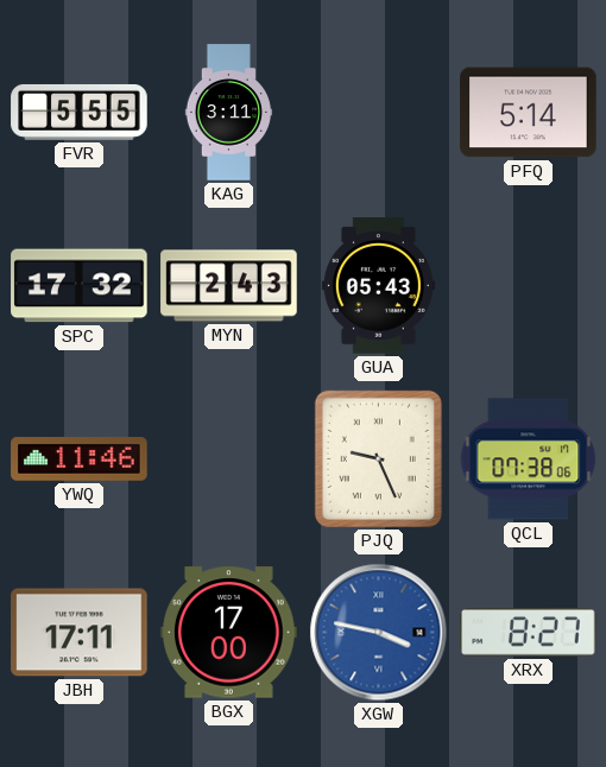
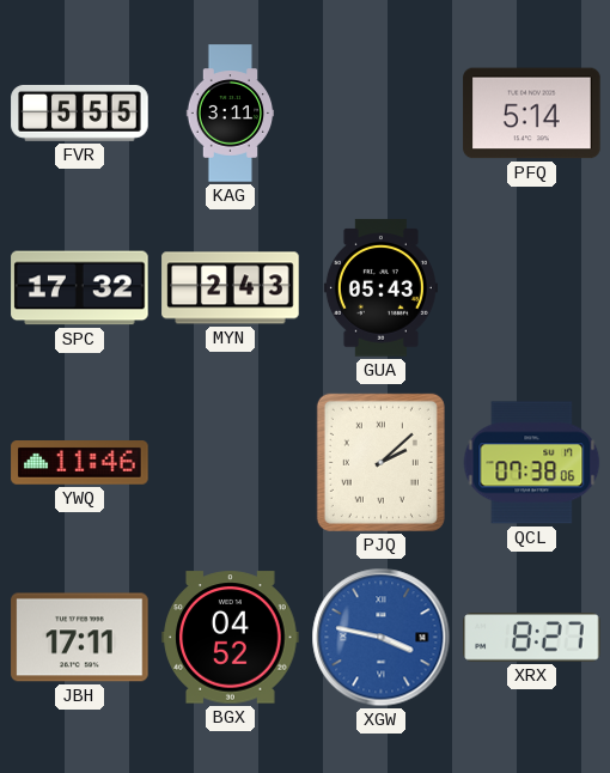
PJQ: 9:26 -> 2:08
BGX: 17:00 -> 04:52
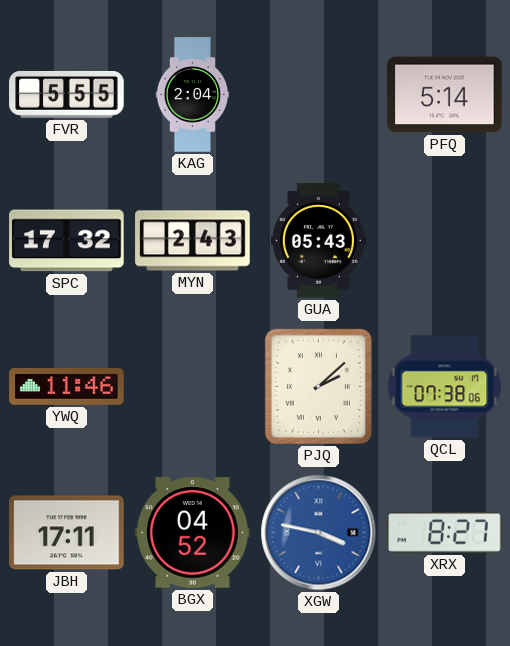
KAG: 3:11 -> 2:04
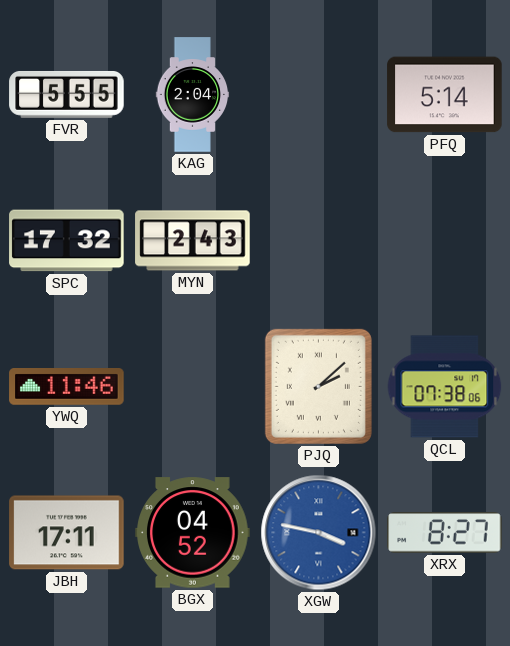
GUA: 05:43 -> none
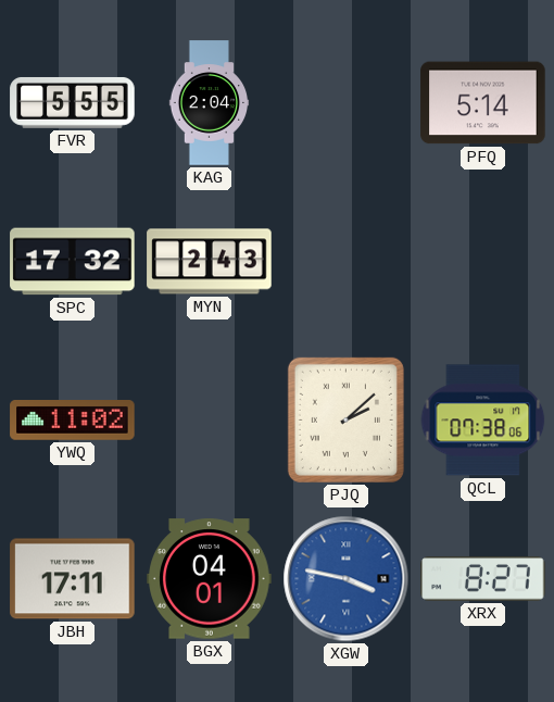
YWQ: 11:46 -> 11:02
BGX: 04:52 -> 04:01
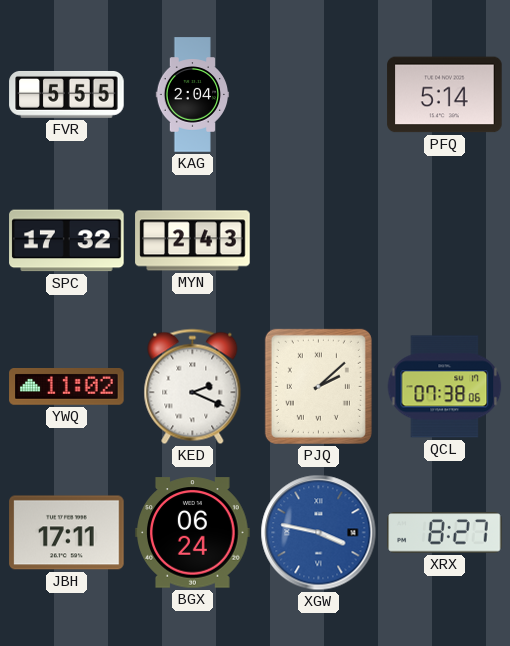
KED: none -> 2:19
BGX: 04:01 -> 06:24
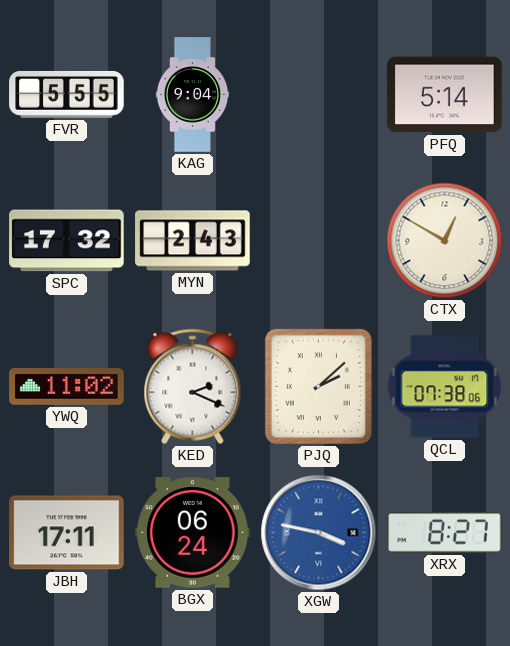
KAG: 2:04 -> 9:04
CTX: none -> 12:50
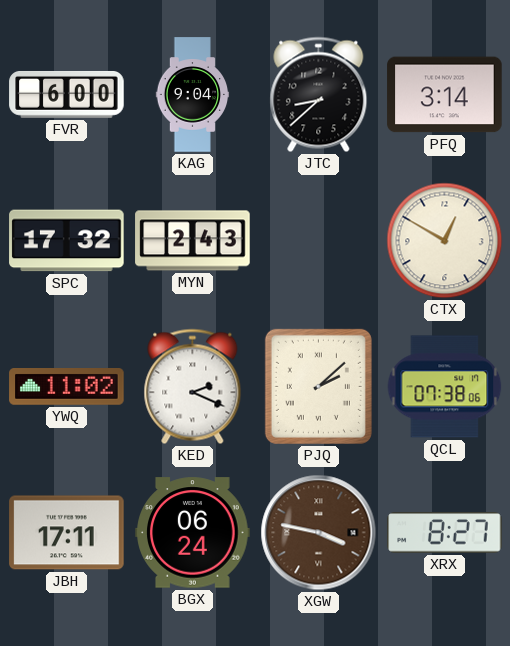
FVR: 5:55 -> 6:00
JTC: none -> 8:38
PFQ: 5:14 -> 3:14
XGW dial: blue -> brown
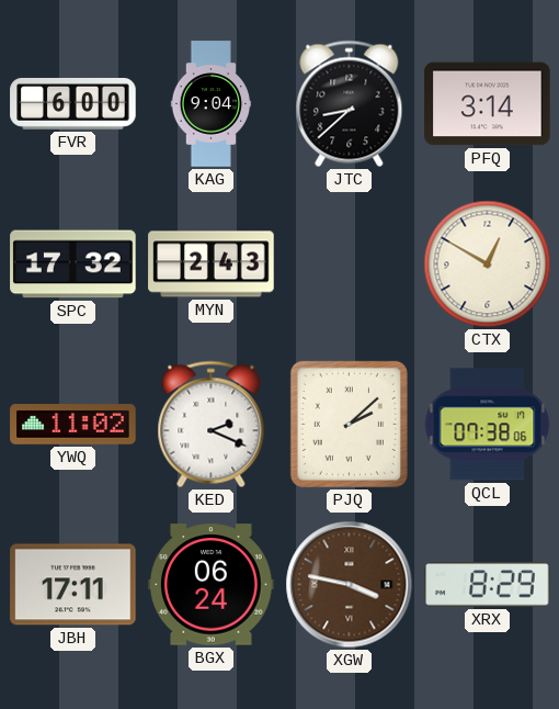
XRX: 8:27 -> 8:29
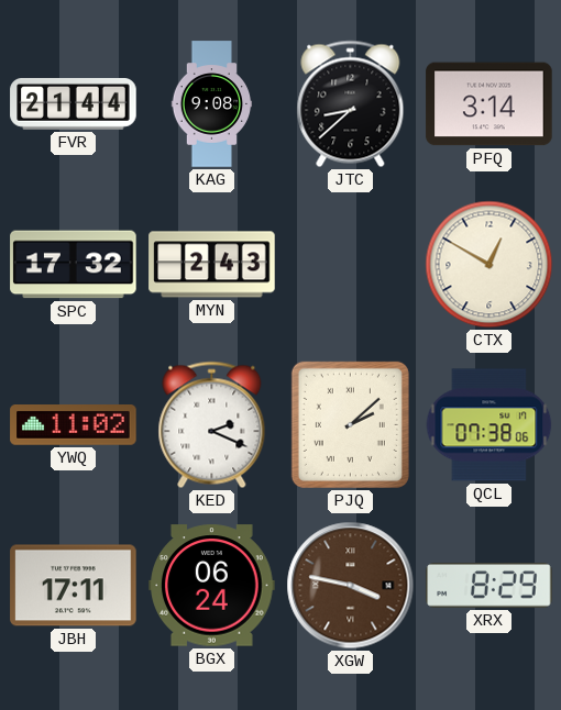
FVR: 6:00 -> 21:44
KAG: 9:04 -> 9:08
